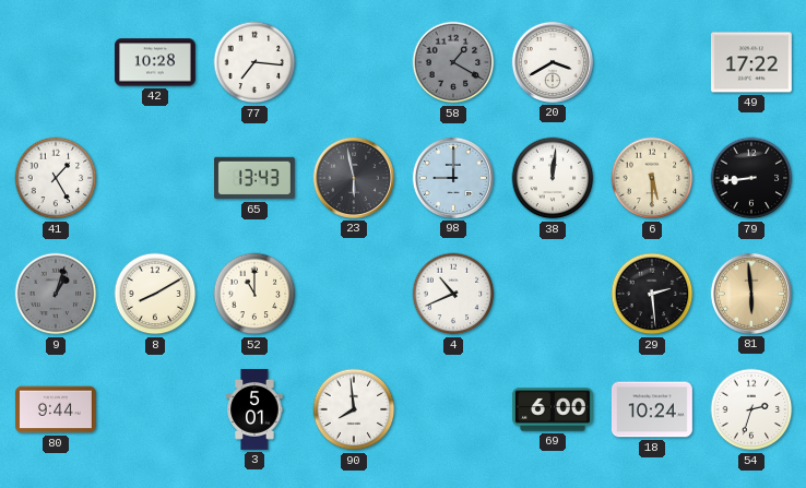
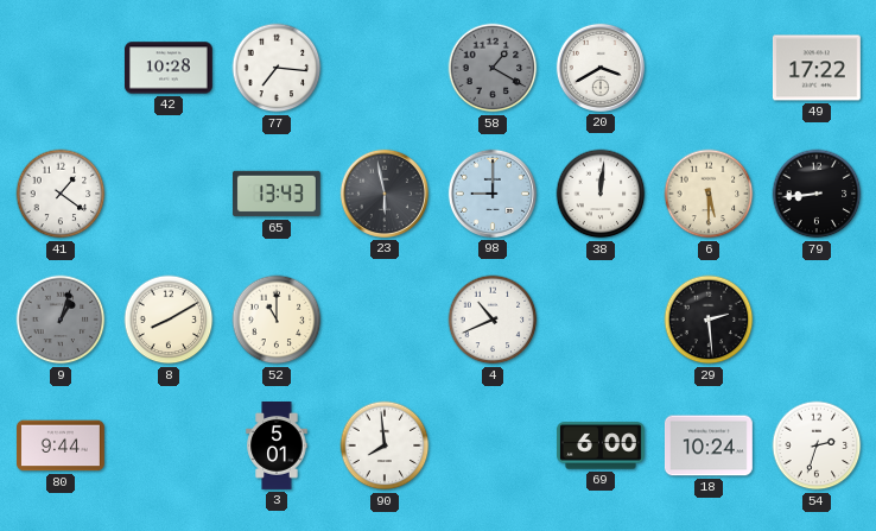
41: 1:25 -> 1:21
81: 5:59 -> none
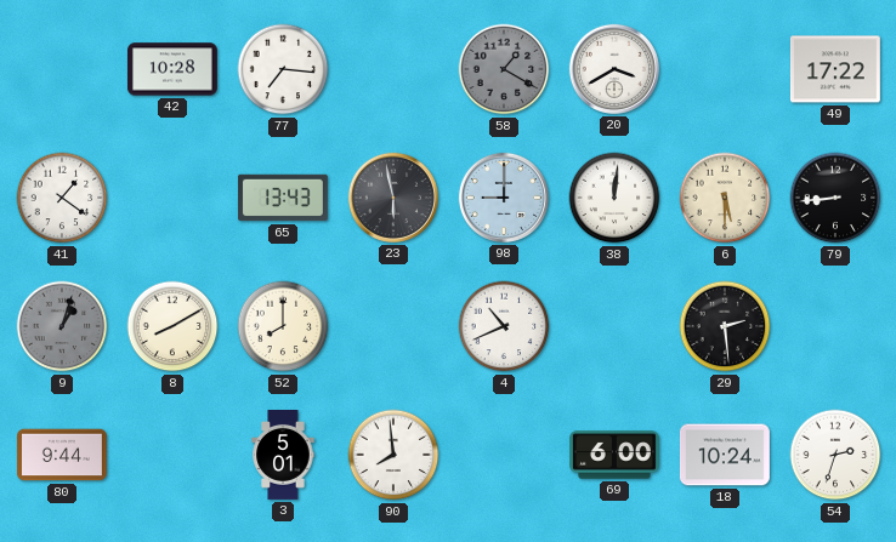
52: 11:00 -> 8:00
